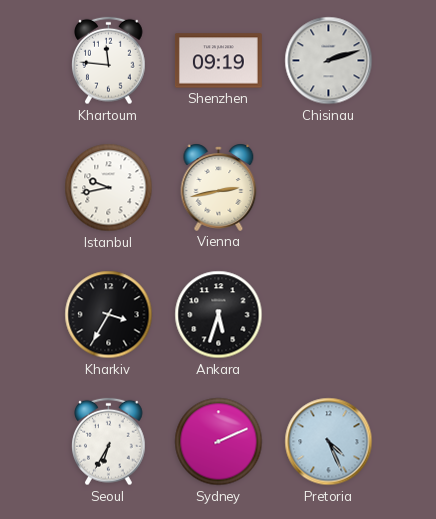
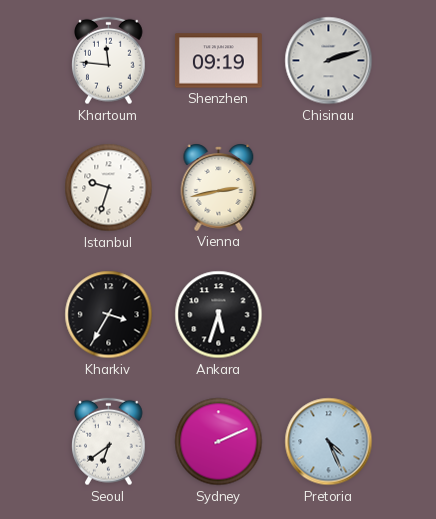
Istanbul: 9:43 -> 9:33
Seoul: 6:35 -> 6:39
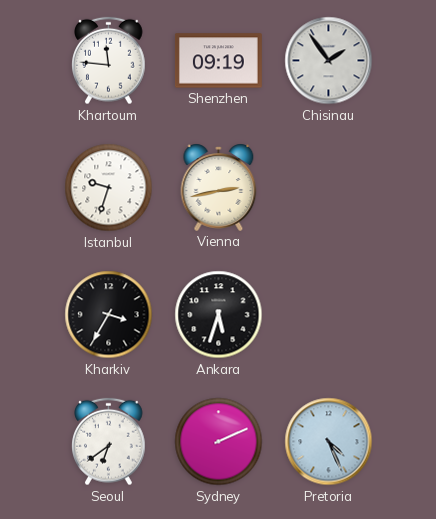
Chisinau: 2:12 -> 1:54
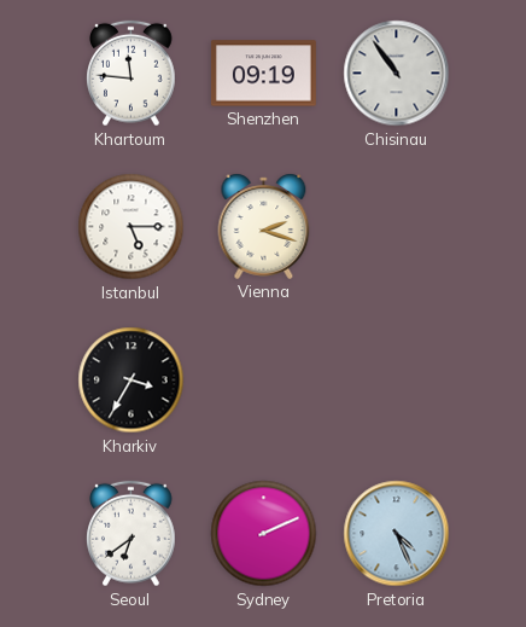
Chisinau: 1:54 -> 10:54
Istanbul: 9:33 -> 5:15
Vienna: 2:43 -> 2:18
Ankara: 5:33 -> none
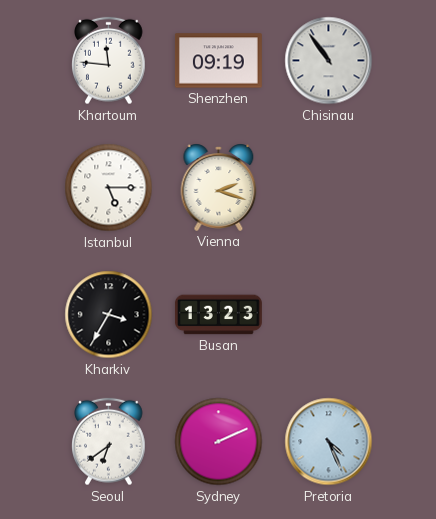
Busan: none -> 13:23
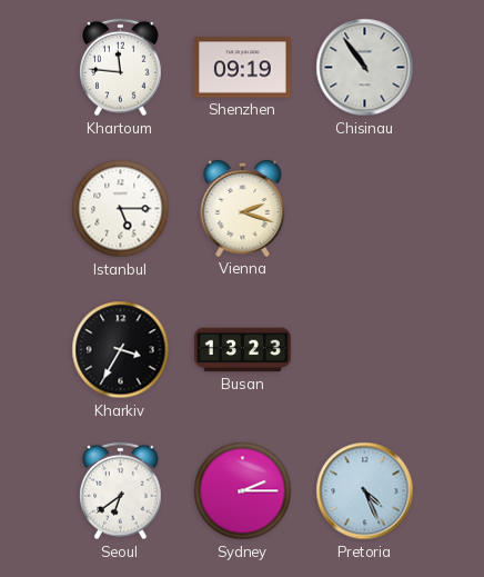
Sydney: 2:11 -> 2:15
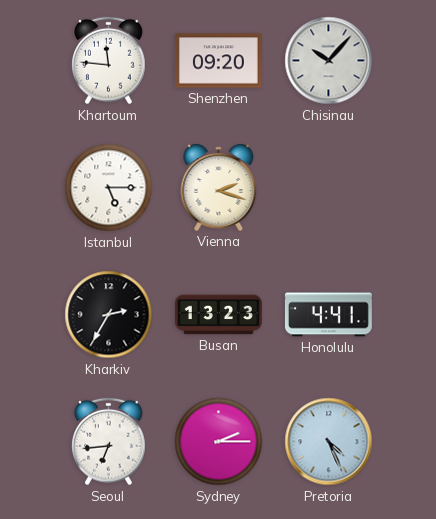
Shenzhen: 09:19 -> 09:20
Chisinau: 10:54 -> 10:07
Kharkiv: 3:35 -> 2:35
Honolulu: none -> 4:41
Seoul: 6:39 -> 6:44
